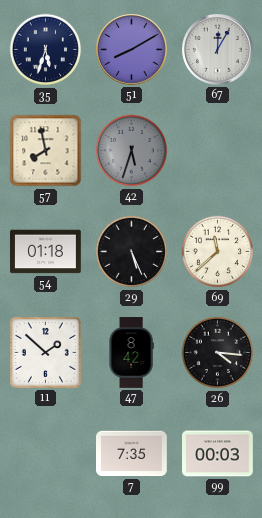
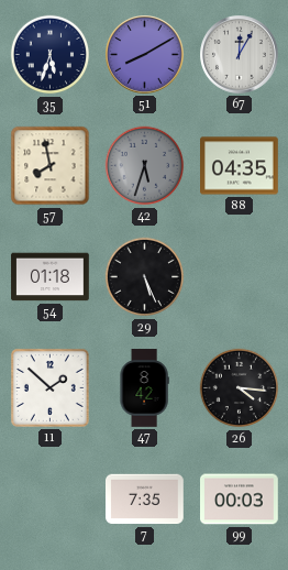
88: none -> 04:35
69: 11:38 -> none
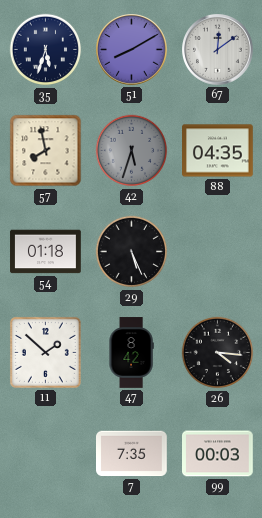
67: 12:05 -> 12:09
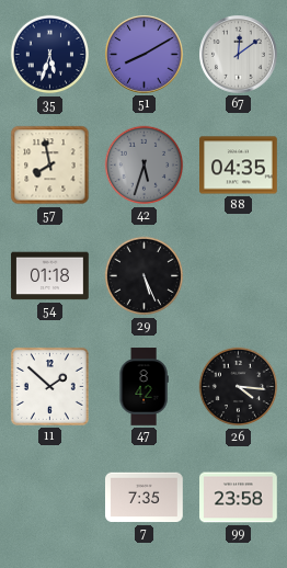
99: 00:03 -> 23:58
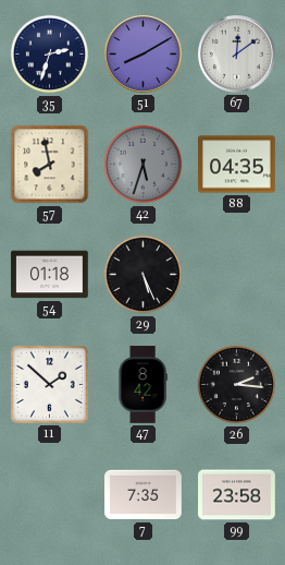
35: 5:33 -> 2:33
26: 4:16 -> 2:16
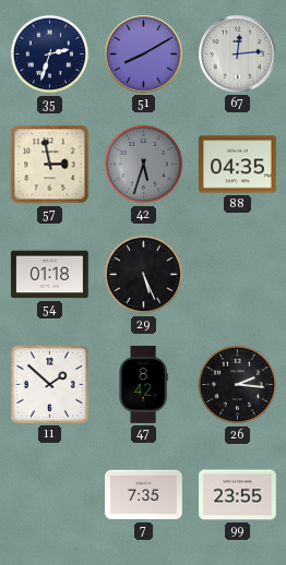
67: 12:09 -> 12:14
57: 7:58 -> 2:58
99: 23:58 -> 23:55
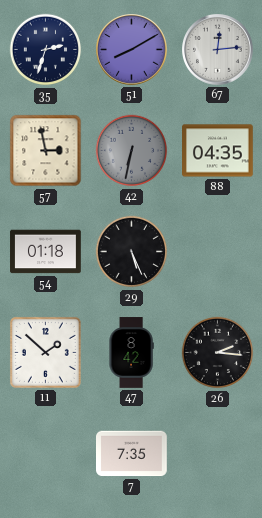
42: 5:33 -> 6:32
99: 23:55 -> none
